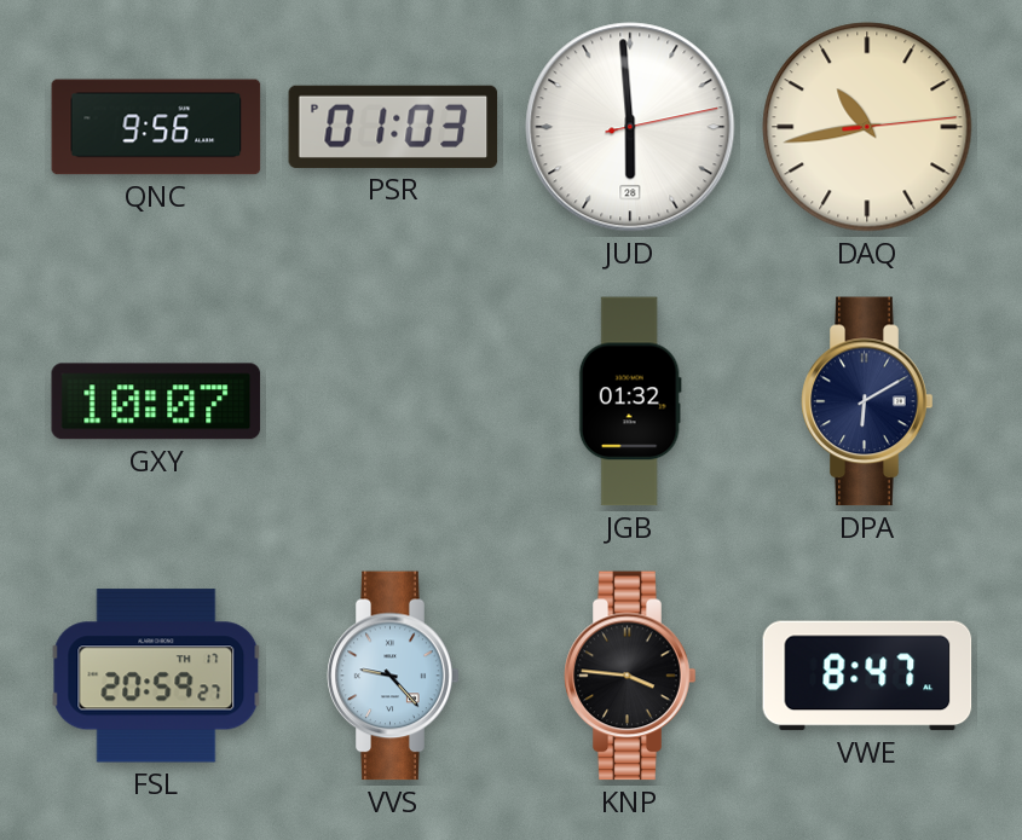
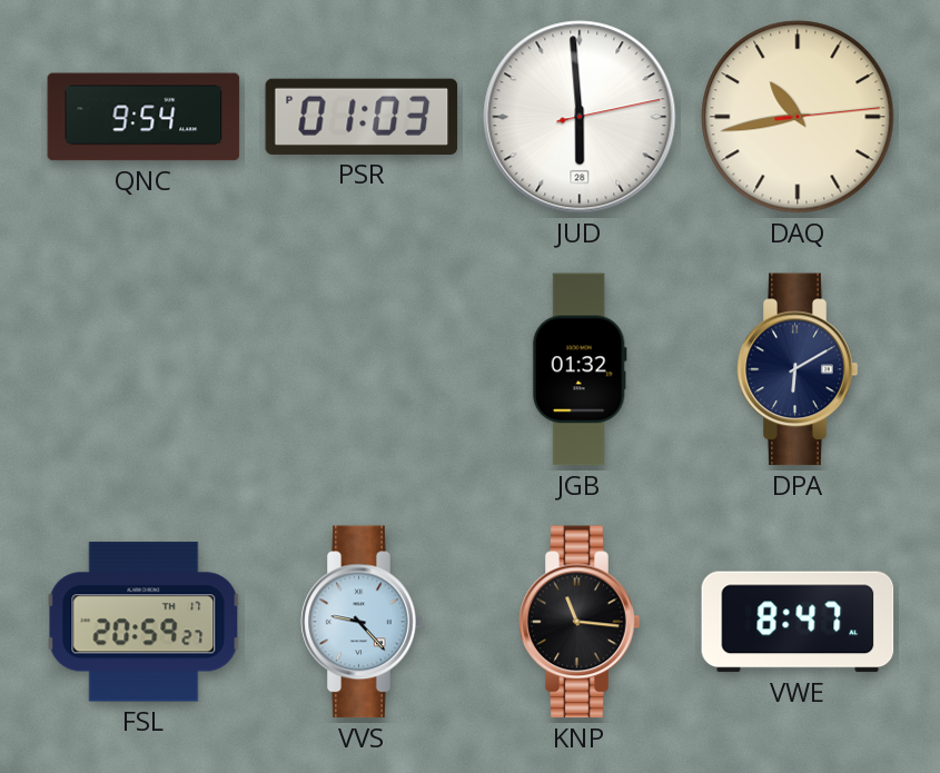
QNC: 9:56 -> 9:54
GXY: 10:07 -> none
KNP: 3:46 -> 11:16
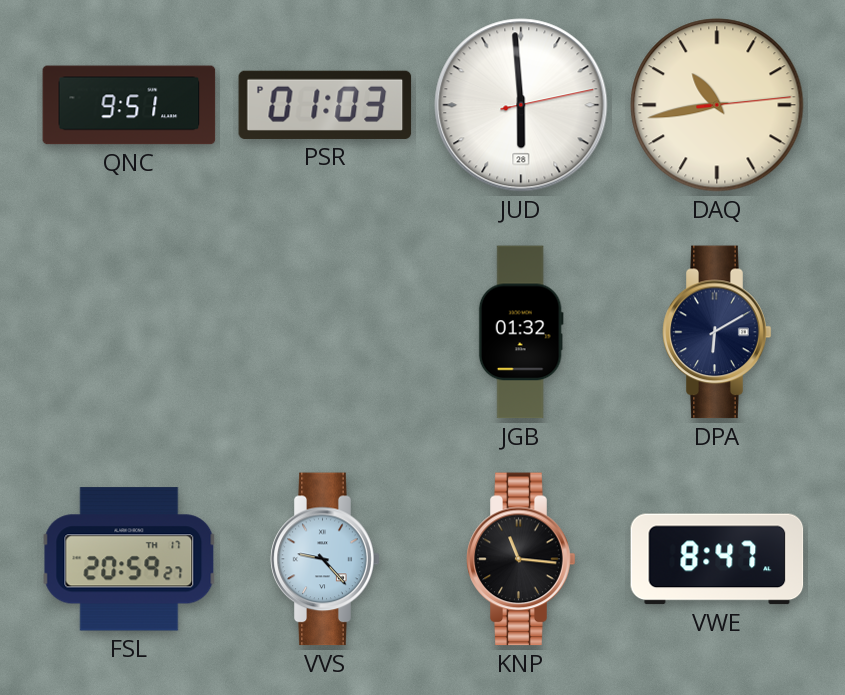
QNC: 9:54 -> 9:51
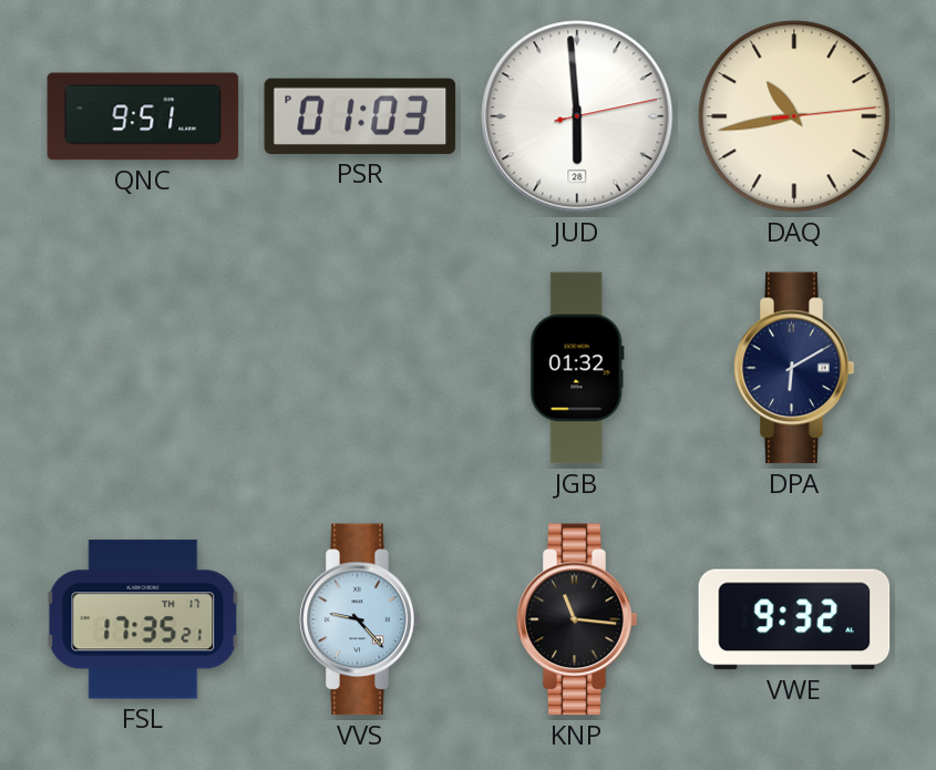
FSL: 20:59 -> 17:35
VWE: 8:47 -> 9:32
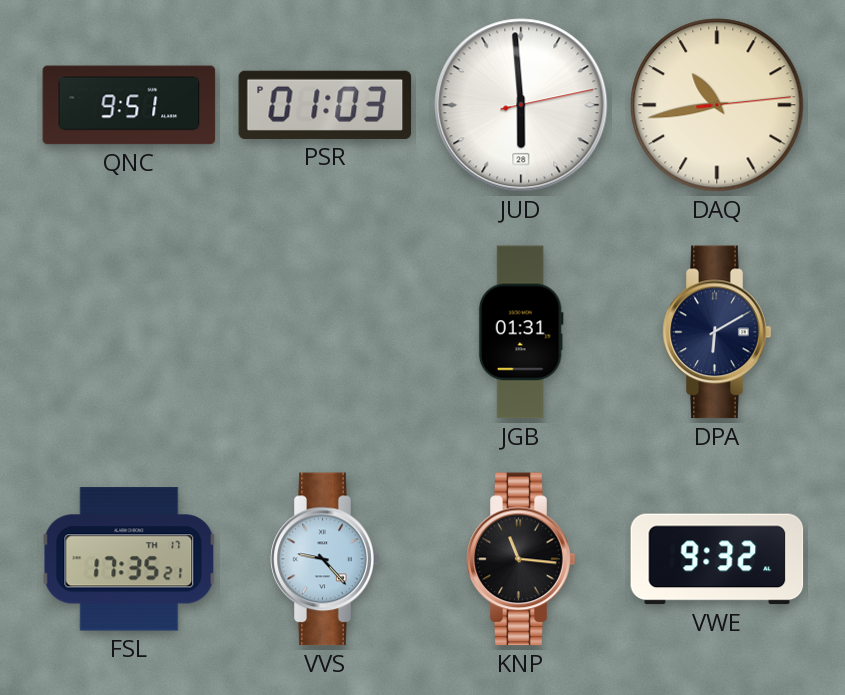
JGB: 01:32 -> 01:31
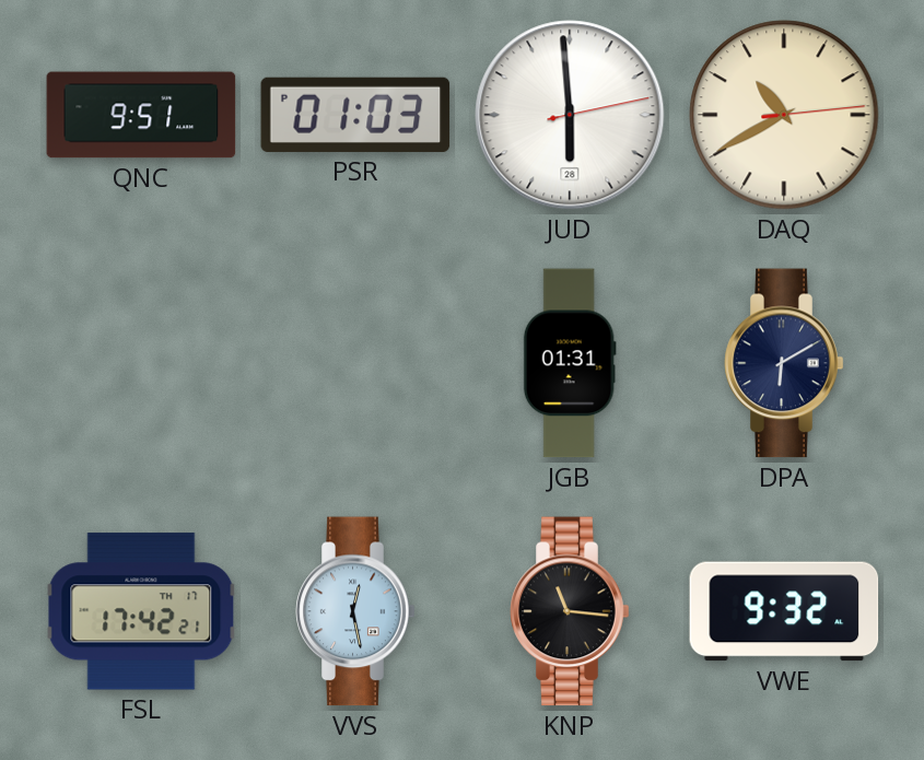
DAQ: 10:43 -> 10:40
FSL: 17:35 -> 17:42
VVS: 9:23 -> 12:28
